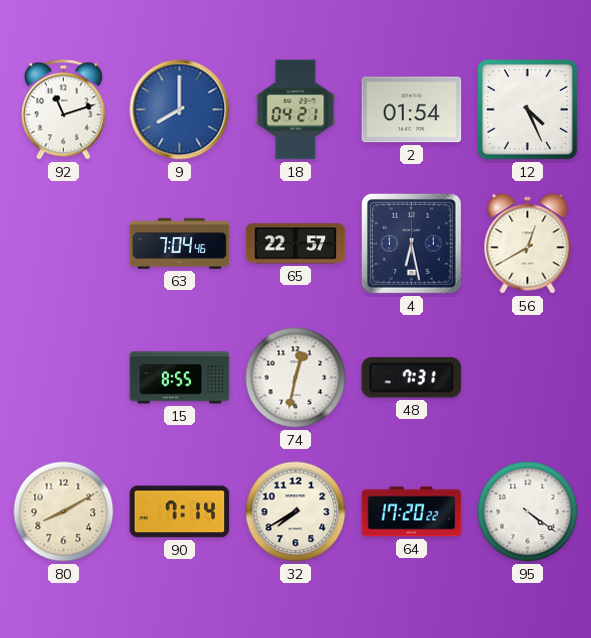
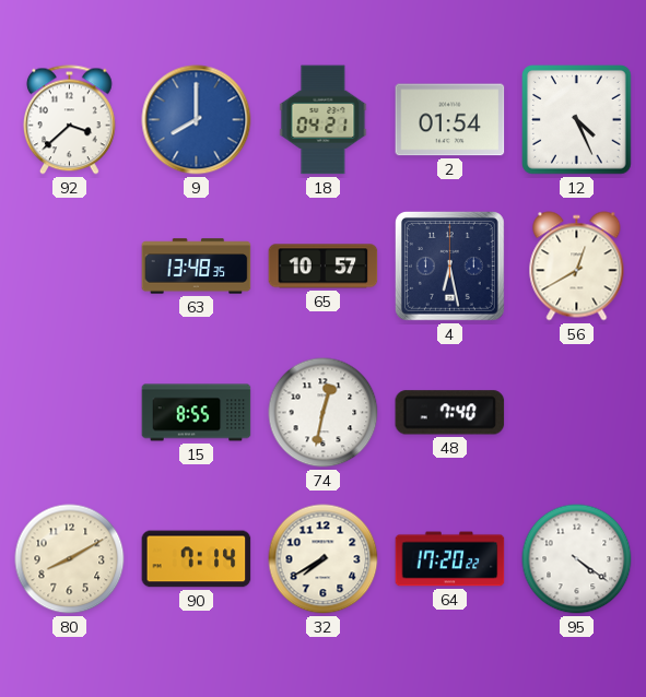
92: 11:12 -> 3:38
63: 7:04 -> 13:48
65: 22:57 -> 10:57
48: 7:31 -> 7:40
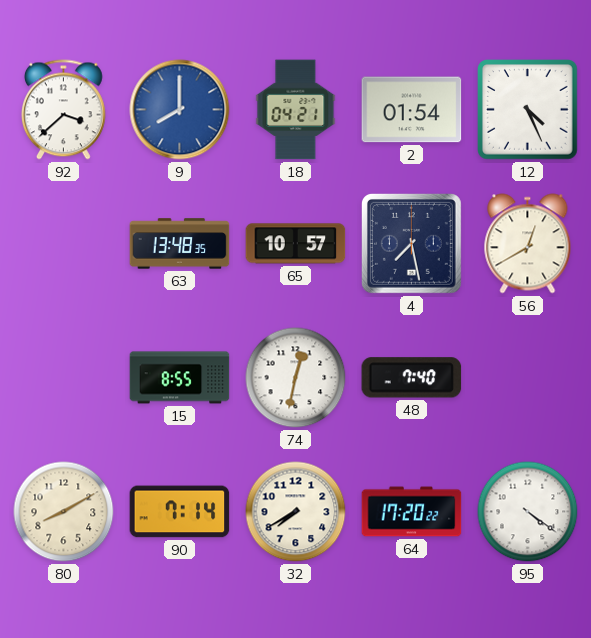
4: 6:28 -> 7:28
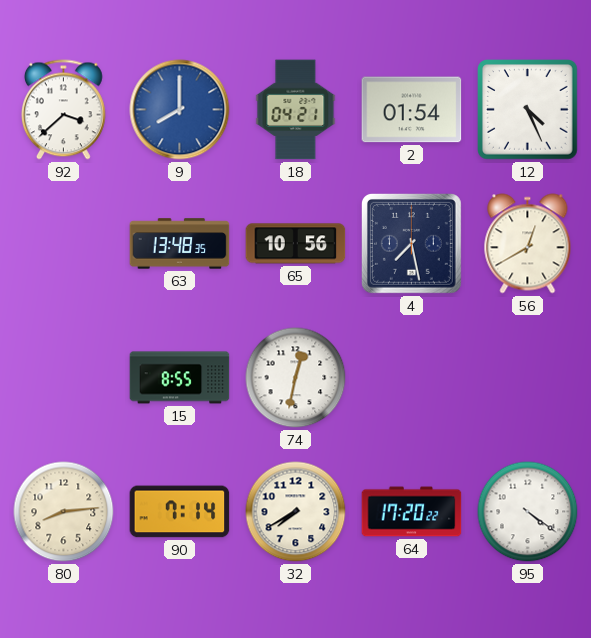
65: 10:57 -> 10:56
48: 7:40 -> none
80: 8:10 -> 8:14
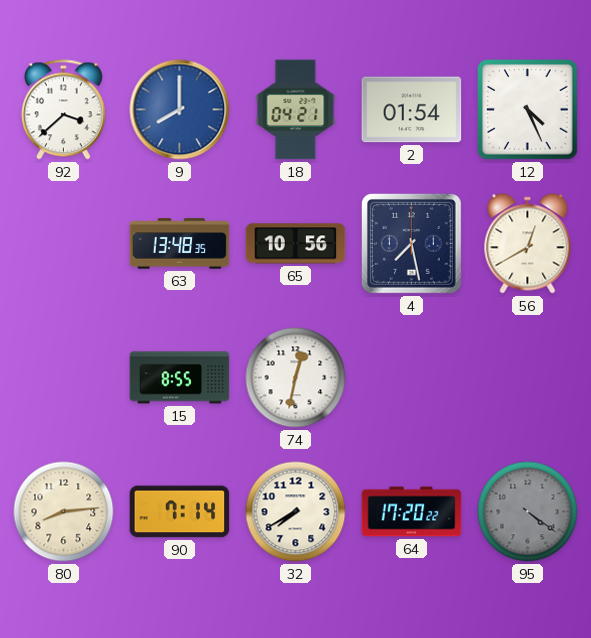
95 dial: white -> grey
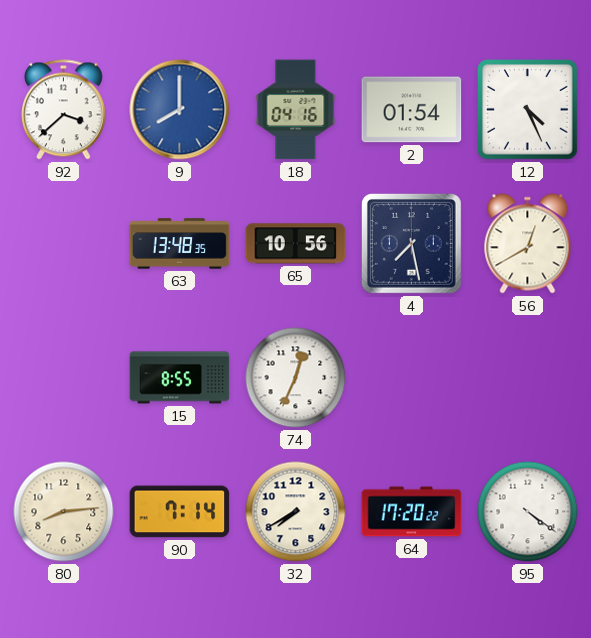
18: 04:21 -> 04:16
74: 12:32 -> 12:34
95 dial: grey -> white
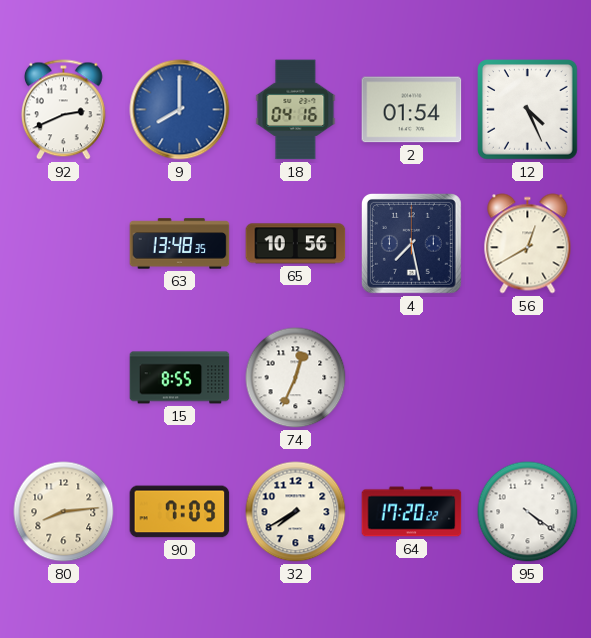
92: 3:38 -> 2:41
90: 7:14 -> 7:09
